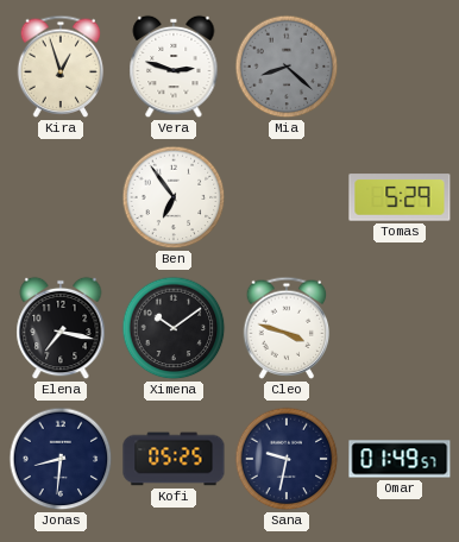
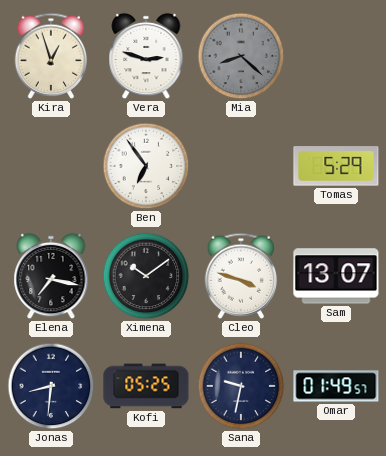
Sam: none -> 13:07
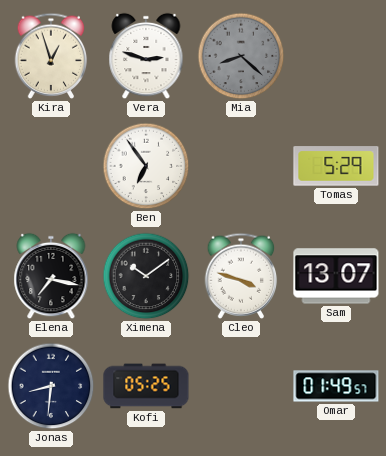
Sana: 9:32 -> none
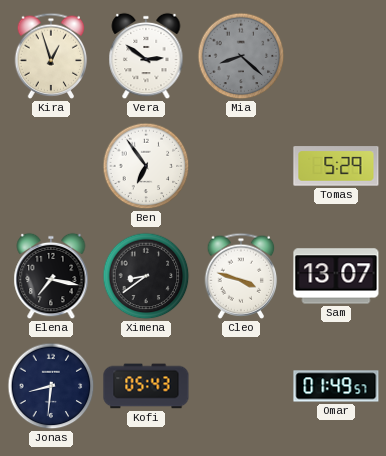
Vera: 2:48 -> 2:51
Ximena: 10:09 -> 8:39
Kofi: 05:25 -> 05:43
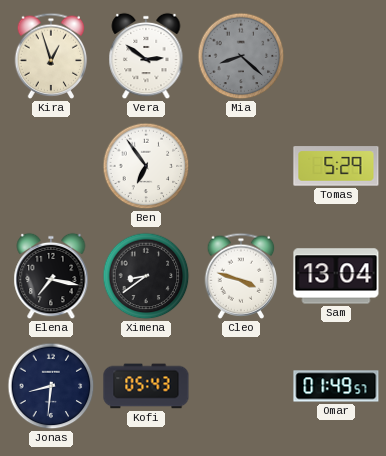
Sam: 13:07 -> 13:04
